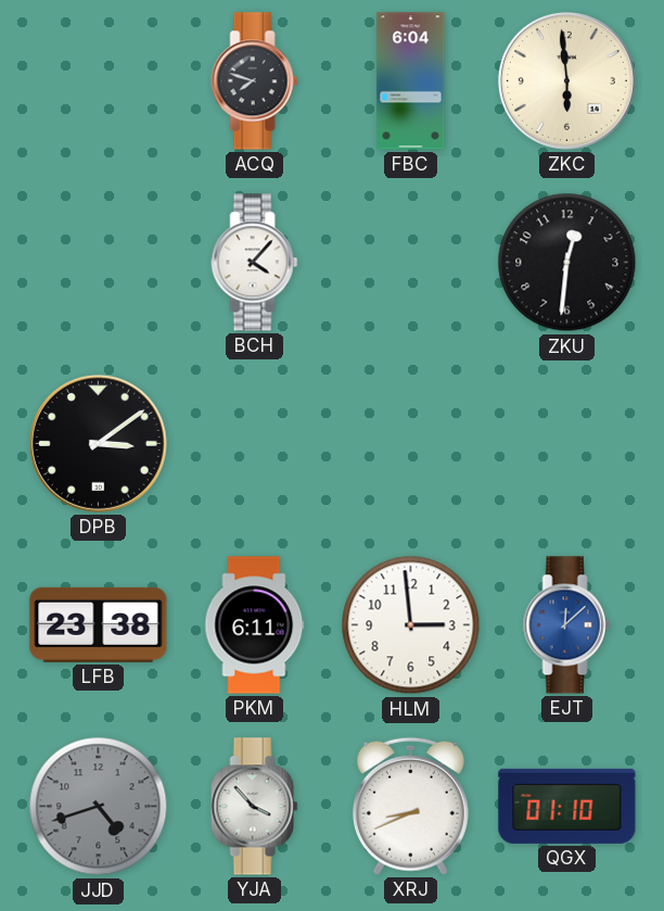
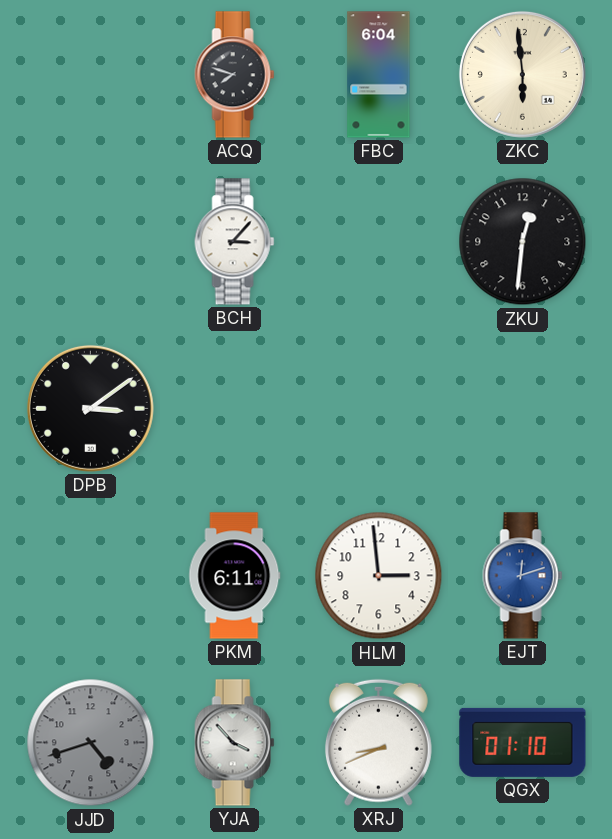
BCH: 4:07 -> 3:07
LFB: 23:38 -> none
EJT: 12:08 -> 12:12
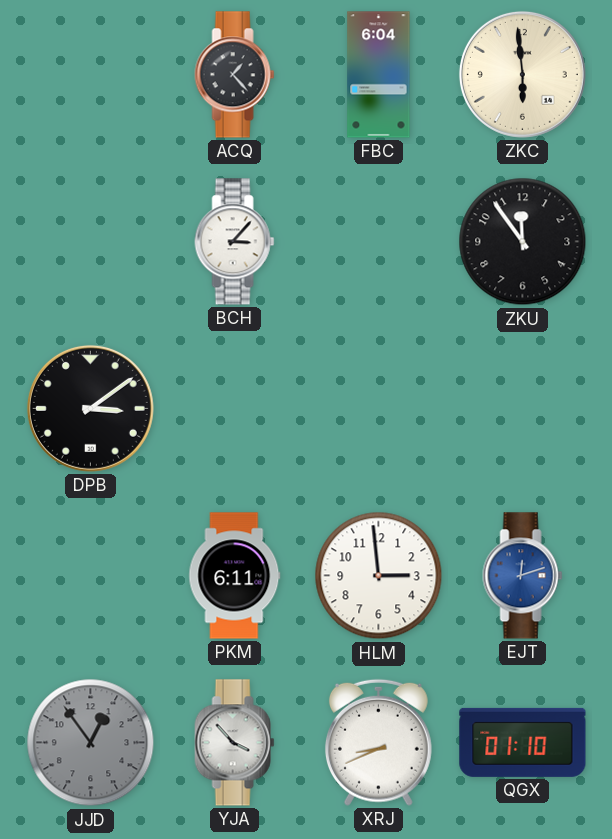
ACQ: 7:48 -> 1:23
ZKU: 12:31 -> 11:54
JJD: 4:42 -> 12:54
